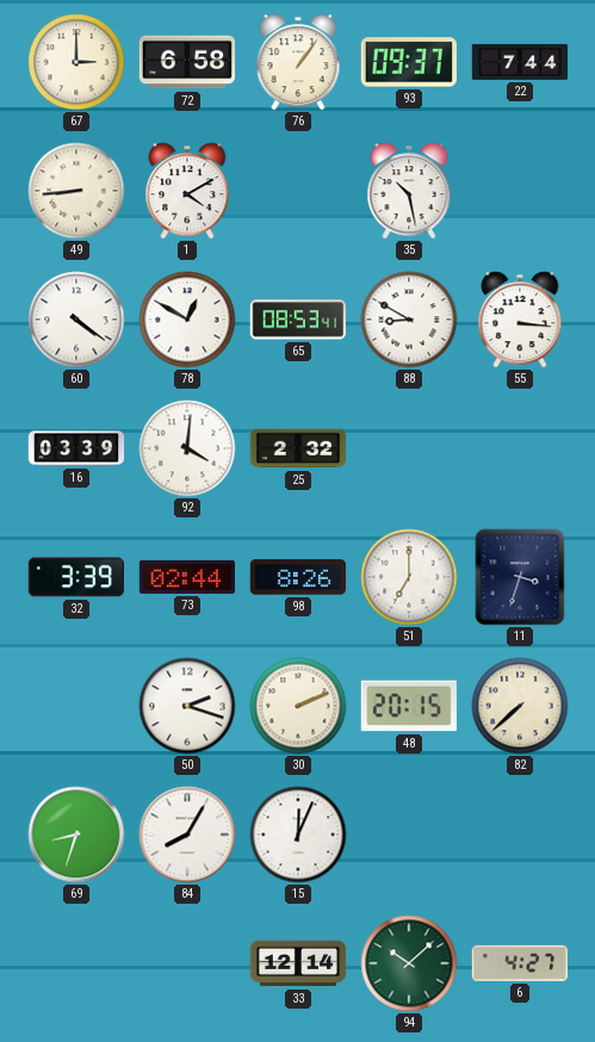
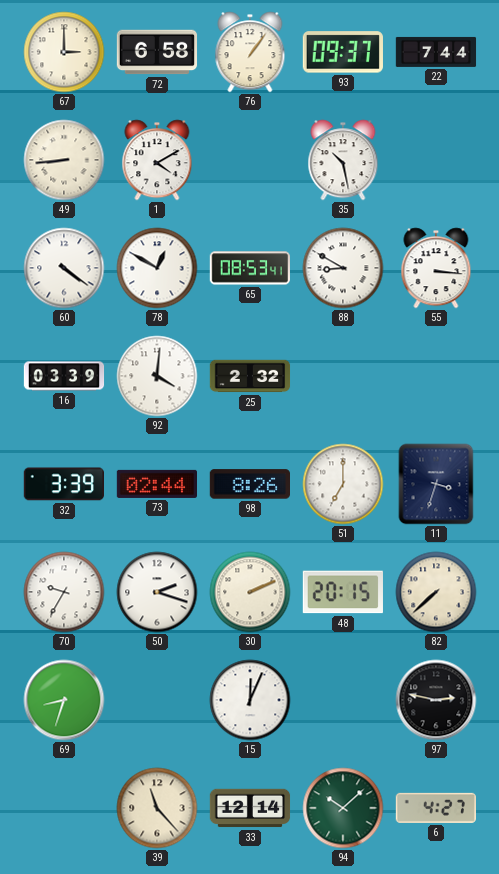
70: none -> 9:35
84: 8:05 -> none
97: none -> 2:47
39: none -> 11:23
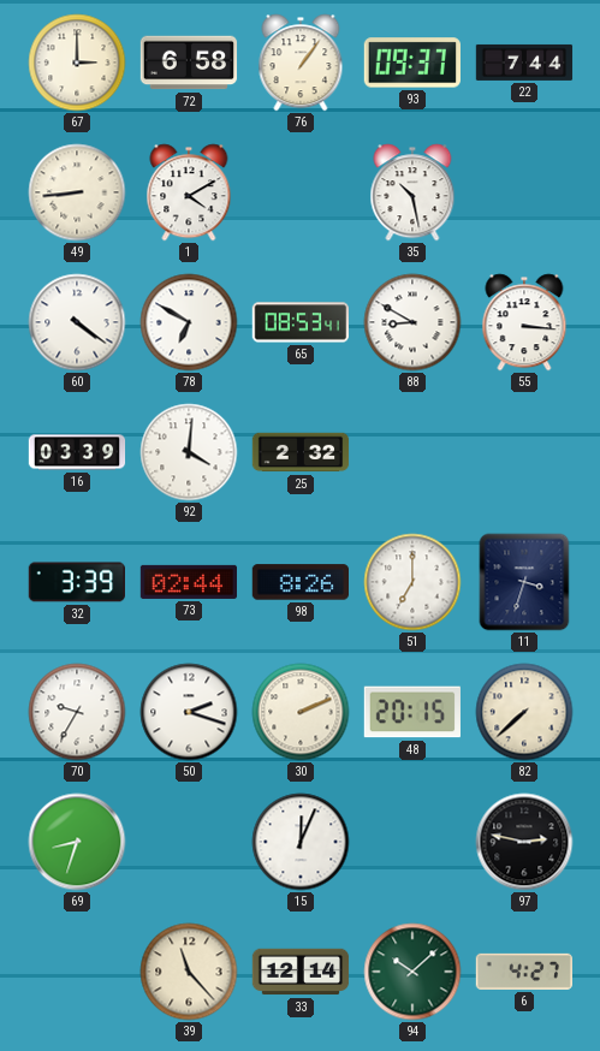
78: 12:50 -> 6:50
